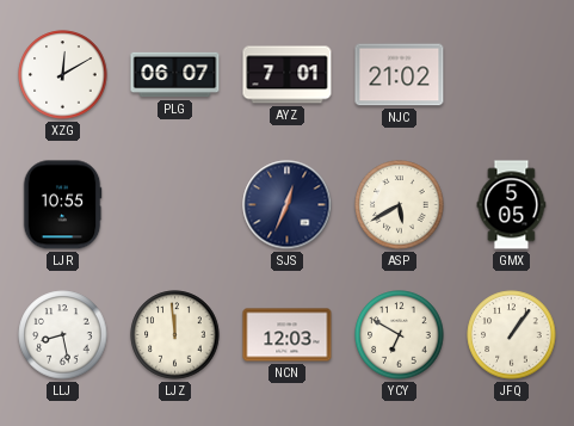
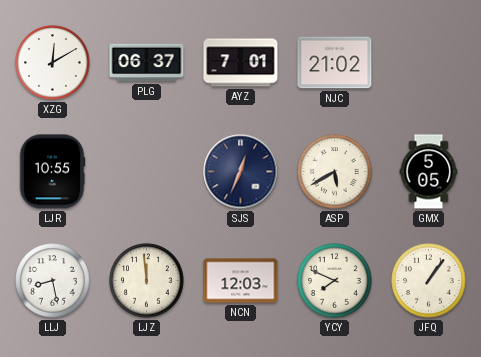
PLG: 06:07 -> 06:37
YCY: 6:50 -> 7:49
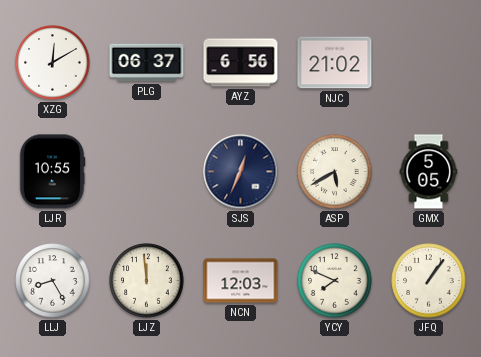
AYZ: 7:01 -> 6:56
LLJ: 8:28 -> 8:25
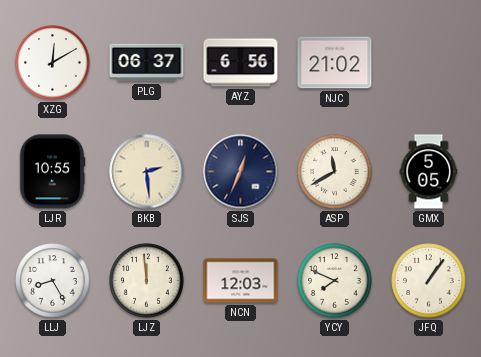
BKB: none -> 2:29
ASP: 5:40 -> 11:40
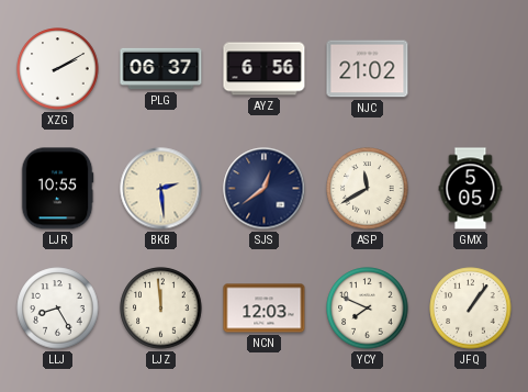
XZG: 12:10 -> 2:10
SJS: 12:34 -> 12:39
